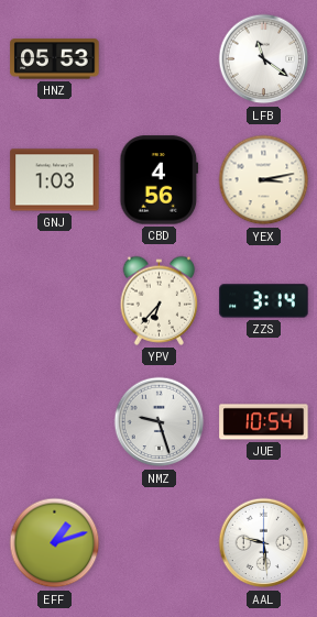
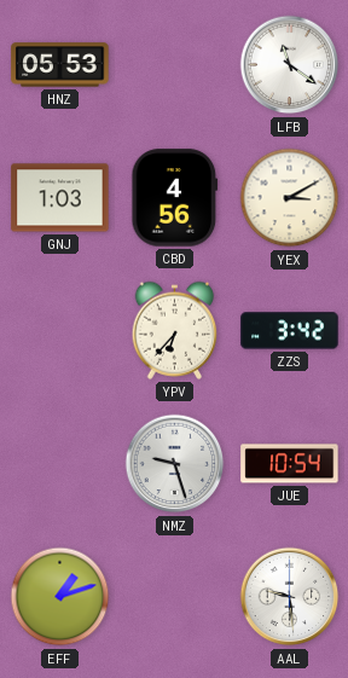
YEX: 3:13 -> 3:10
ZZS: 3:14 -> 3:42
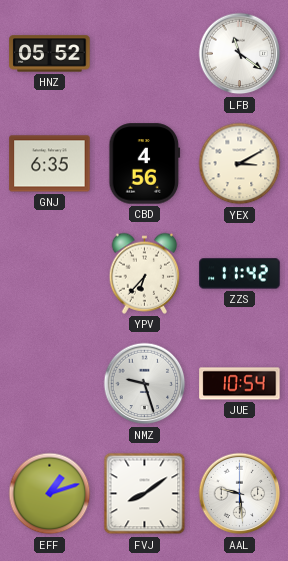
HNZ: 05:53 -> 05:52
GNJ: 1:03 -> 6:35
ZZS: 3:42 -> 11:42
FVJ: none -> 8:09
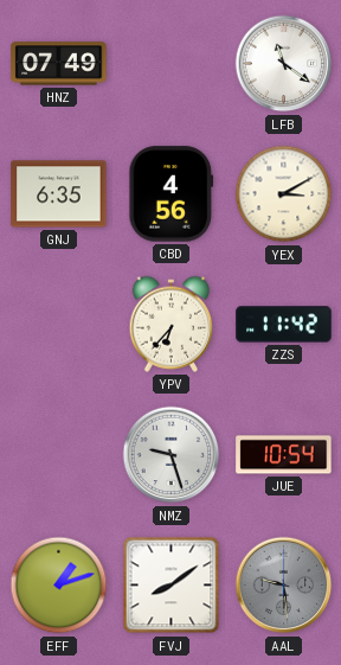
HNZ: 05:52 -> 07:49
AAL dial: white -> grey
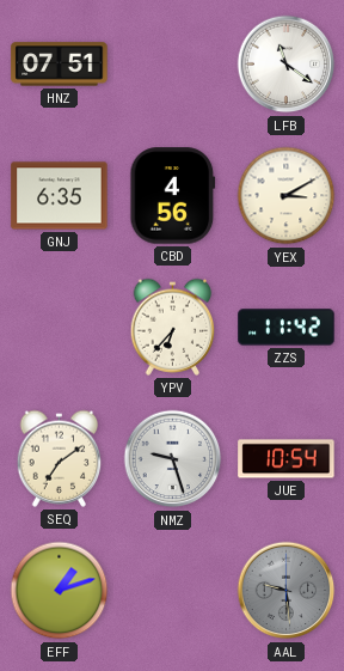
HNZ: 07:49 -> 07:51
SEQ: none -> 7:09
FVJ: 8:09 -> none
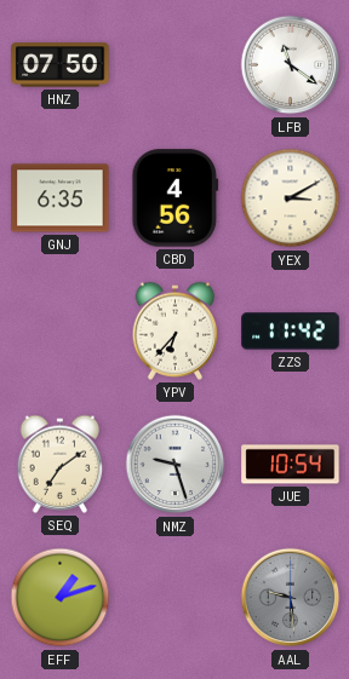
HNZ: 07:51 -> 07:50
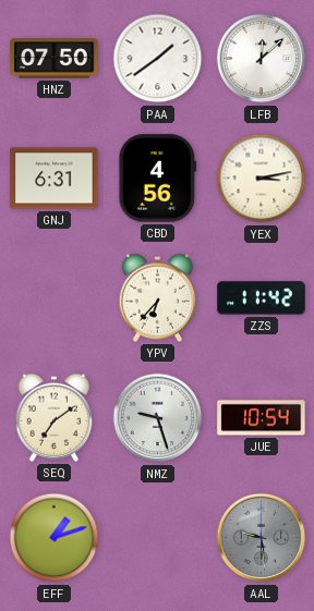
PAA: none -> 1:39
LFB: 11:21 -> 12:08
GNJ: 6:35 -> 6:31
YEX: 3:10 -> 3:13
